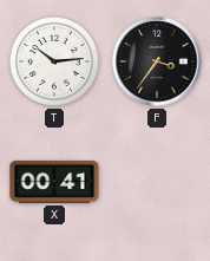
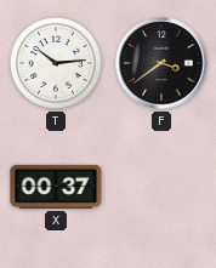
F: 3:36 -> 3:39
X: 00:41 -> 00:37
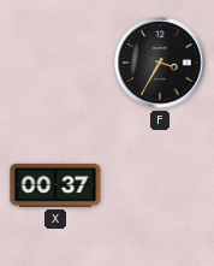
T: 10:14 -> none
F: 3:39 -> 3:35
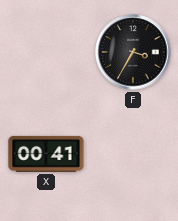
X: 00:37 -> 00:41
